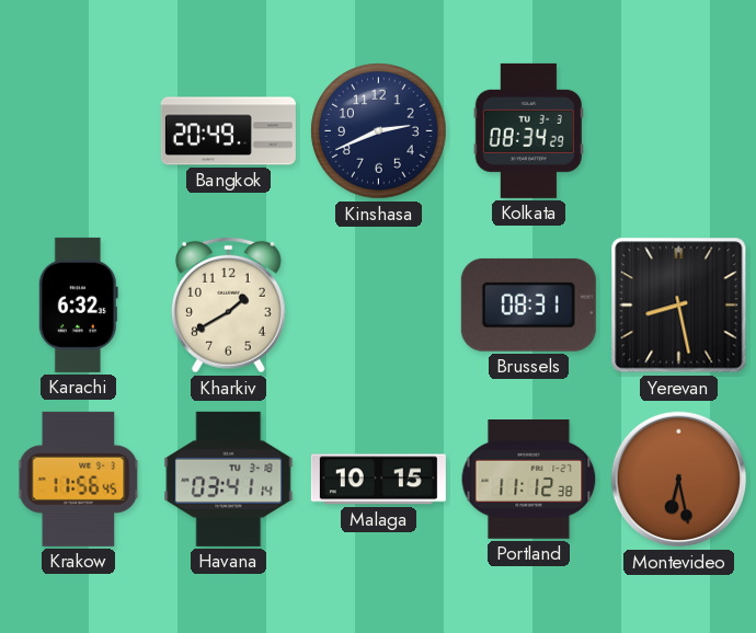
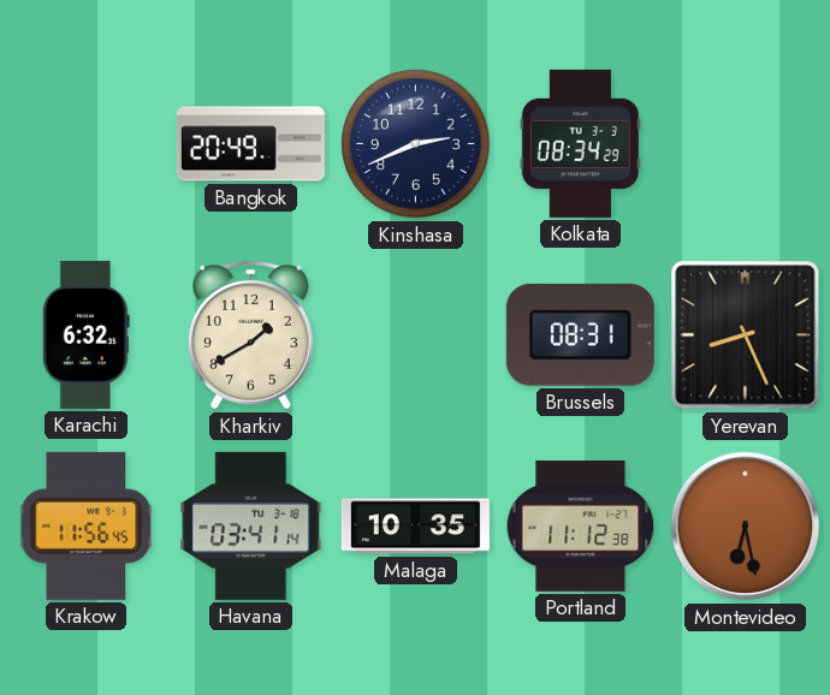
Yerevan: 8:28 -> 8:26
Malaga: 10:15 -> 10:35
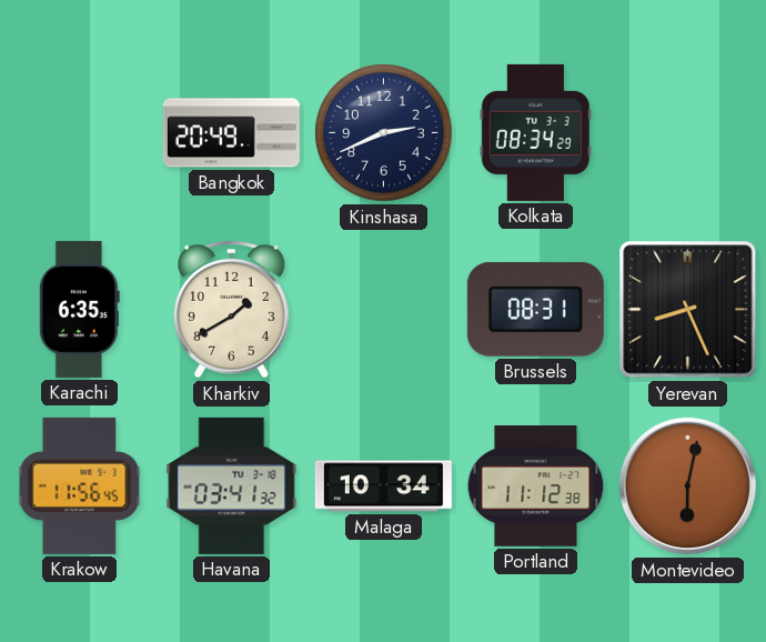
Karachi: 6:32 -> 6:35
Havana: 03:41:14 -> 03:41:32
Malaga: 10:35 -> 10:34
Montevideo: 6:28 -> 6:02
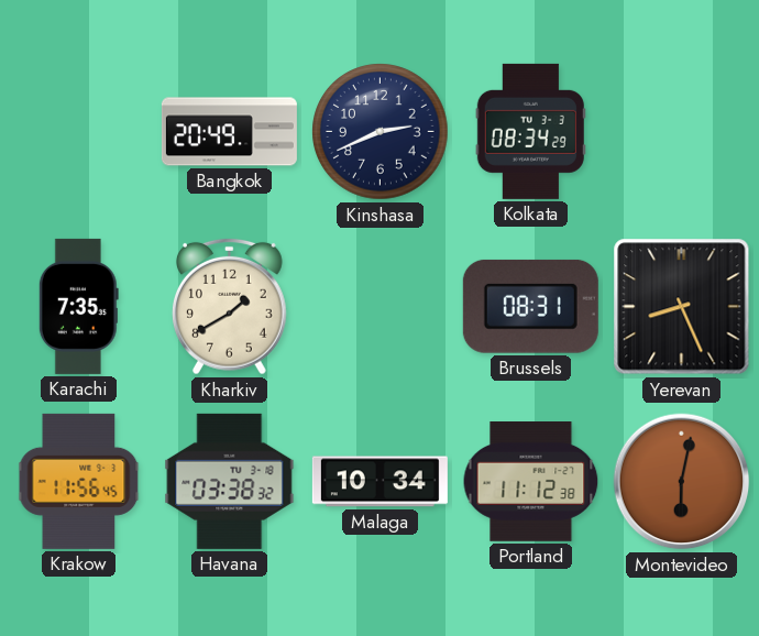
Karachi: 6:35 -> 7:35
Havana: 03:41 -> 03:38
